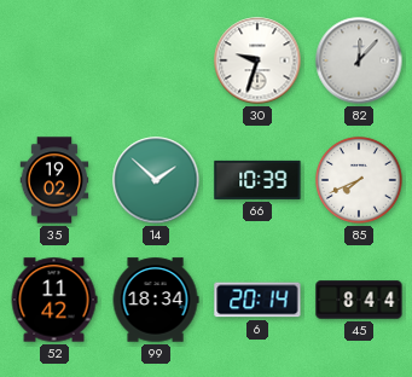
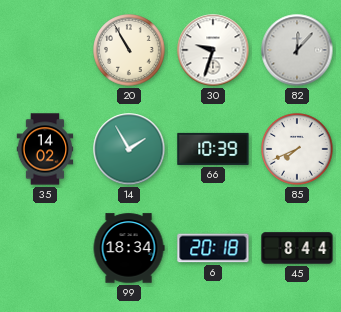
20: none -> 10:55
35: 19:02 -> 14:02
14: 1:52 -> 1:55
52: 11:42 -> none
6: 20:14 -> 20:18
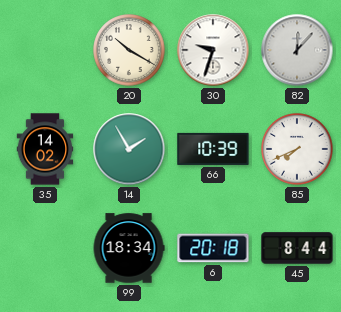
20: 10:55 -> 10:20
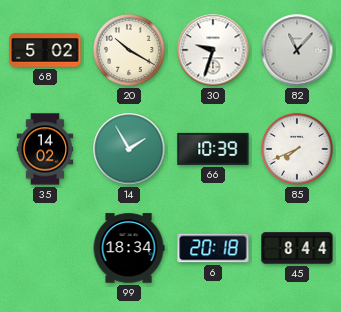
68: none -> 5:02
82: 12:07 -> 11:07
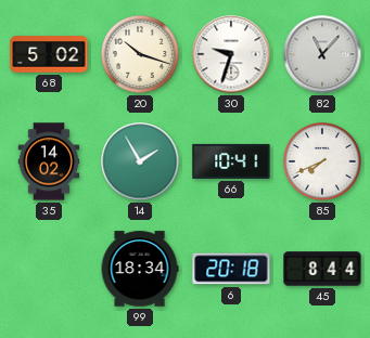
20: 10:20 -> 10:18
66: 10:39 -> 10:41
